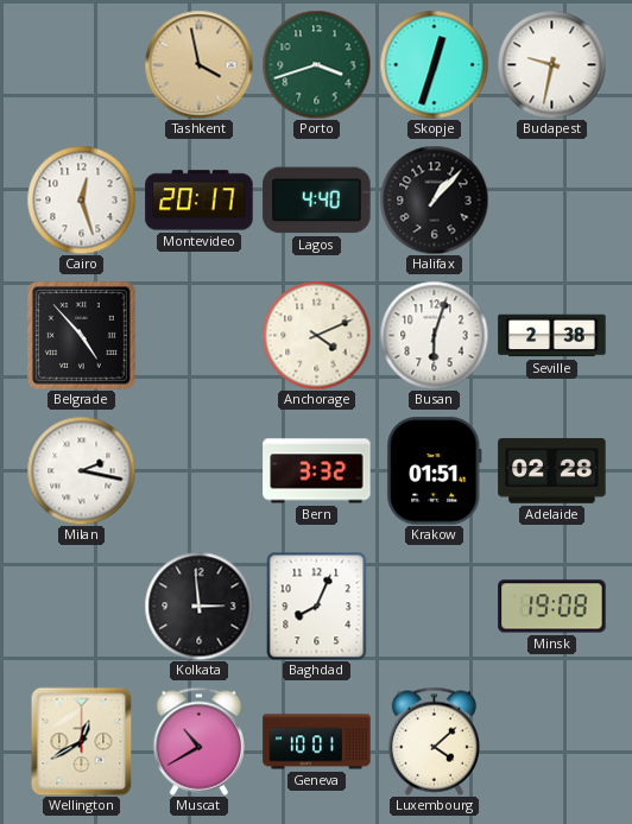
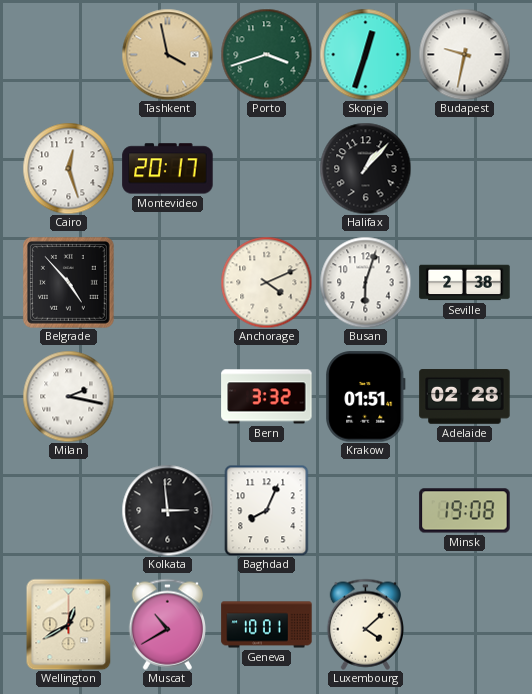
Lagos: 4:40 -> none
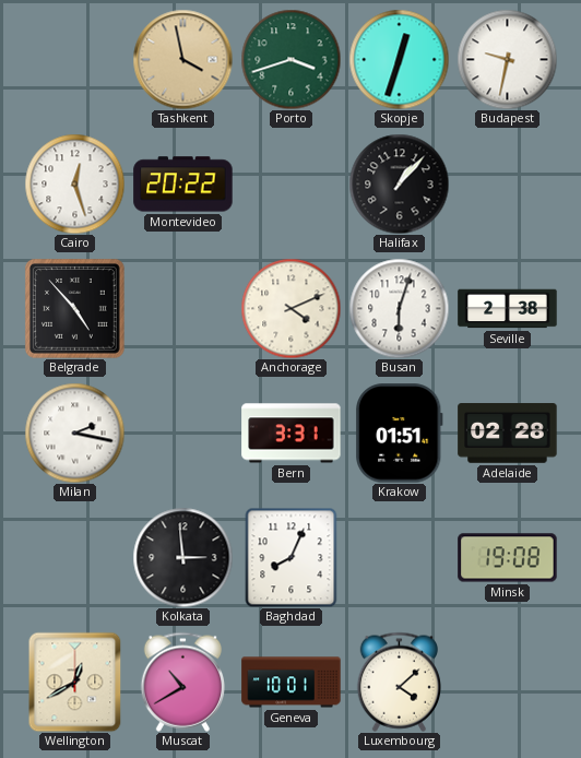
Montevideo: 20:17 -> 20:22
Bern: 3:32 -> 3:31
